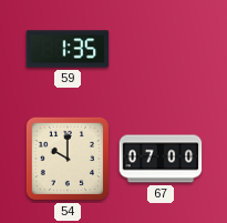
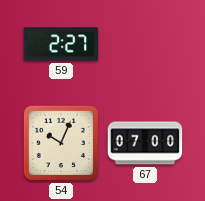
59: 1:35 -> 2:27
54: 10:00 -> 10:04
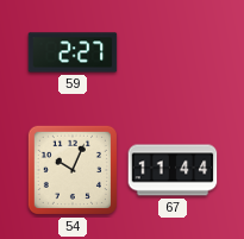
67: 07:00 -> 11:44
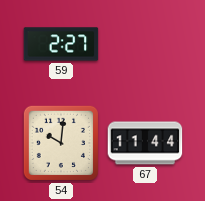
54: 10:04 -> 10:01
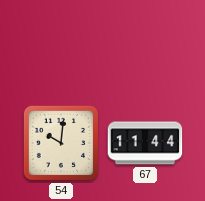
59: 2:27 -> none
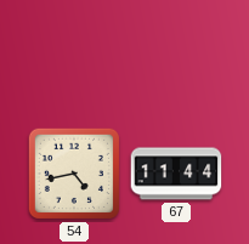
54: 10:01 -> 4:43
